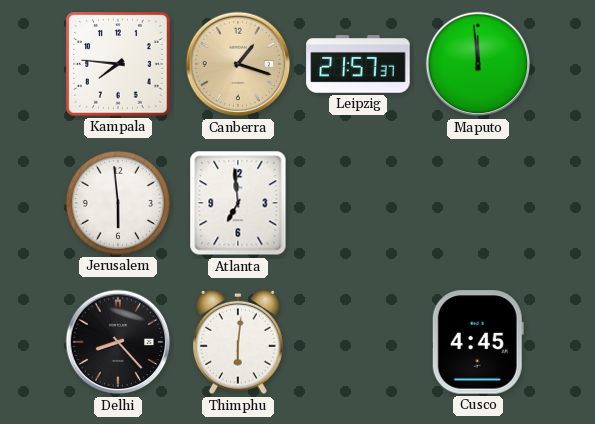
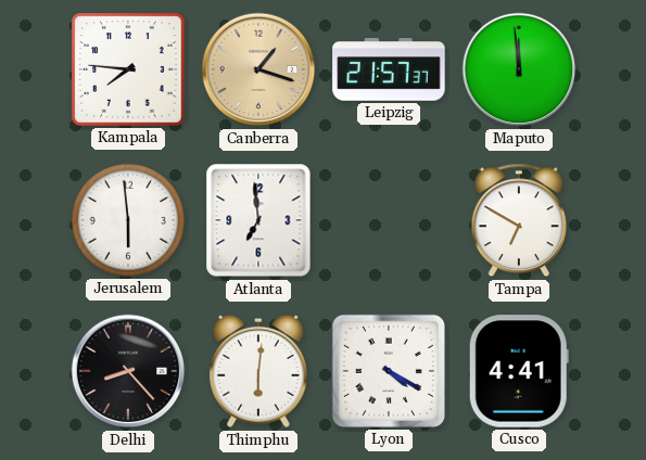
Tampa: none -> 6:50
Lyon: none -> 4:20
Cusco: 4:45 -> 4:41
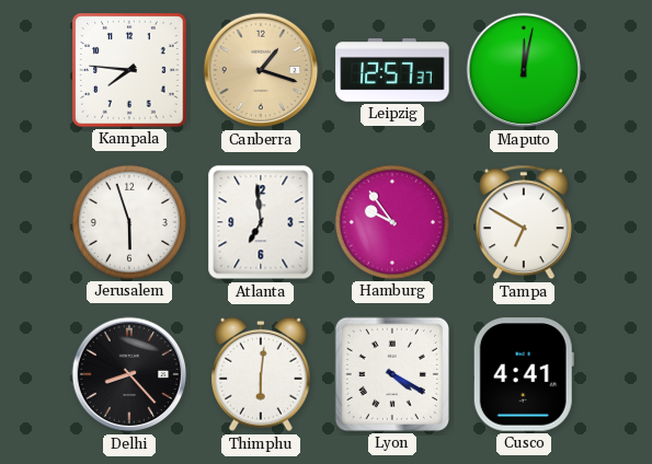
Leipzig: 21:57 -> 12:57
Maputo: 11:59 -> 12:02
Jerusalem: 5:59 -> 5:57
Hamburg: none -> 9:54
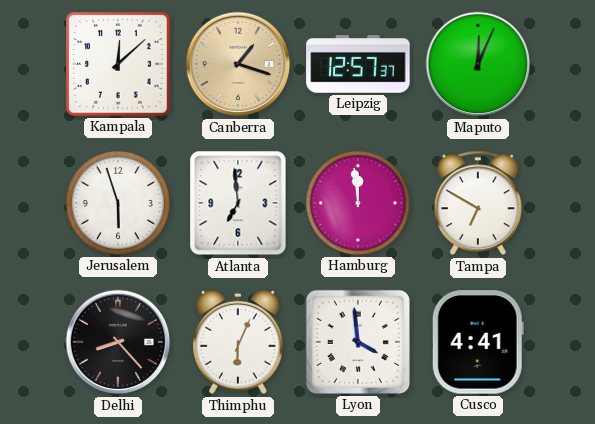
Kampala: 7:46 -> 12:08
Maputo: 12:02 -> 12:04
Hamburg: 9:54 -> 11:59
Thimphu: 6:01 -> 6:04
Lyon: 4:20 -> 3:59
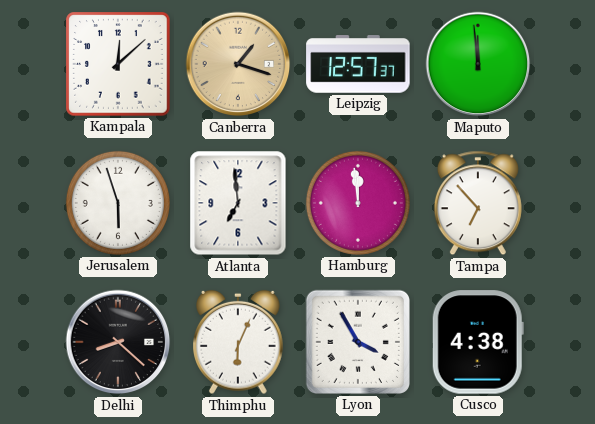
Maputo: 12:04 -> 11:59
Tampa: 6:50 -> 6:53
Delhi: 8:23 -> 8:22
Lyon: 3:59 -> 3:55
Cusco: 4:41 -> 4:38
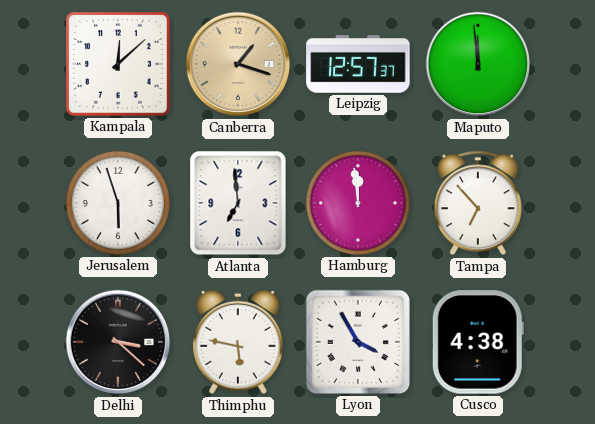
Delhi: 8:22 -> 3:22
Thimphu: 6:04 -> 5:47
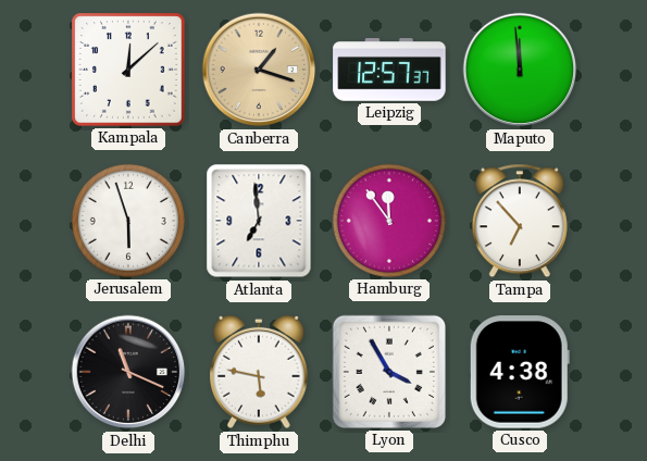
Hamburg: 11:59 -> 11:54
Delhi: 3:22 -> 11:19
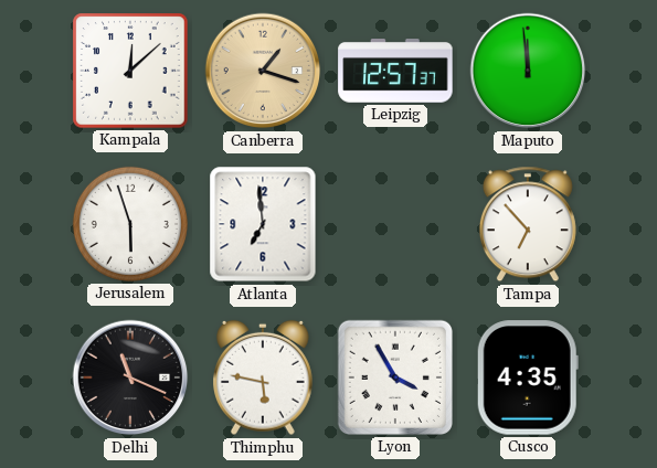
Hamburg: 11:54 -> none
Cusco: 4:38 -> 4:35
